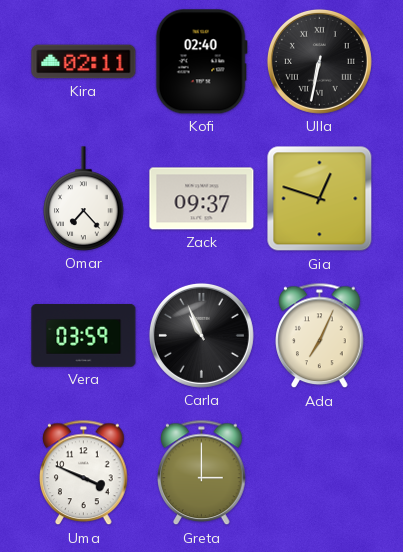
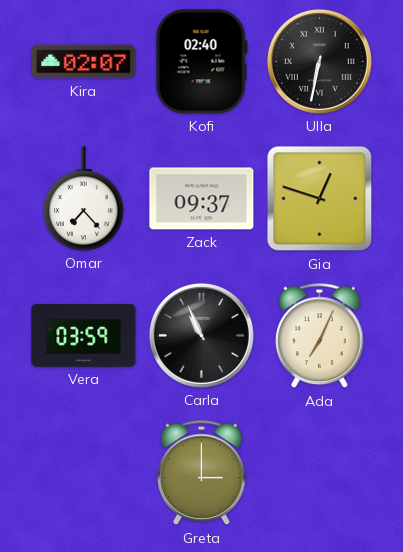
Kira: 02:11 -> 02:07
Uma: 3:49 -> none
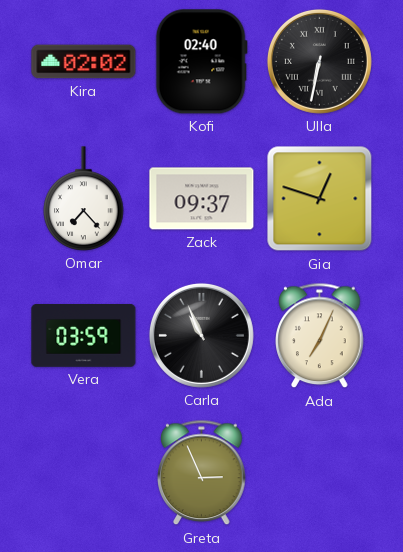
Kira: 02:07 -> 02:02
Greta: 3:00 -> 2:56
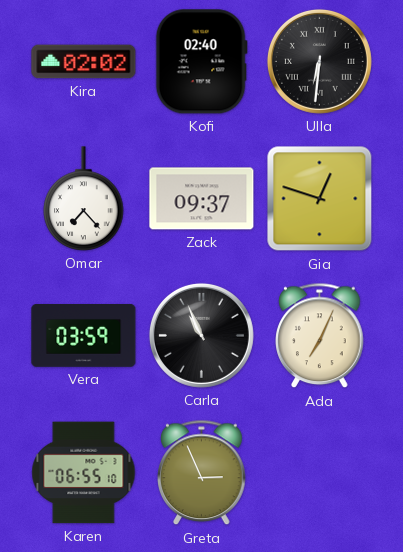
Ulla: 6:32 -> 6:31
Karen: none -> 06:55
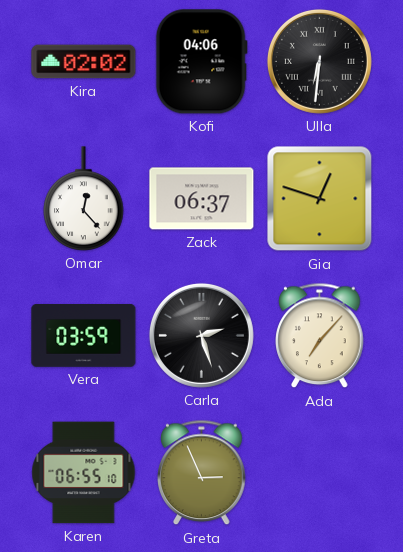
Kofi: 02:40 -> 04:06
Omar: 7:23 -> 12:23
Zack: 09:37 -> 06:37
Carla: 10:56 -> 2:27
Ada: 7:04 -> 7:07
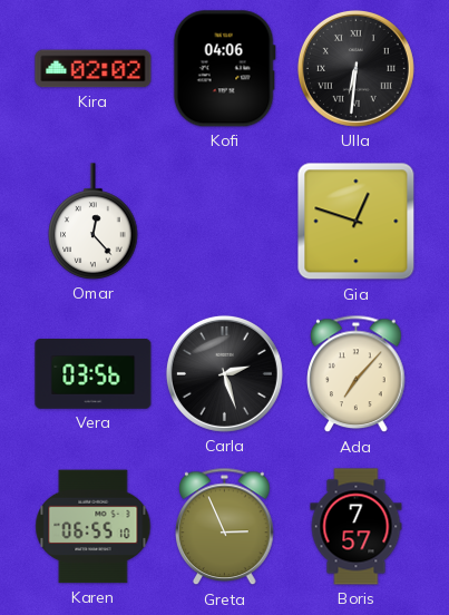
Zack: 06:37 -> none
Vera: 03:59 -> 03:56
Boris: none -> 7:57
